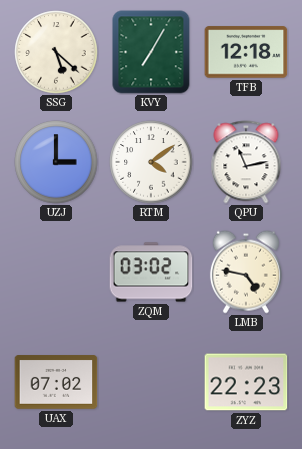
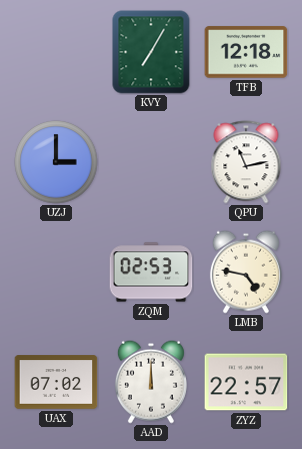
SSG: 5:22 -> none
RTM: 4:09 -> none
ZQM: 03:02 -> 02:53
AAD: none -> 12:00
ZYZ: 22:23 -> 22:57
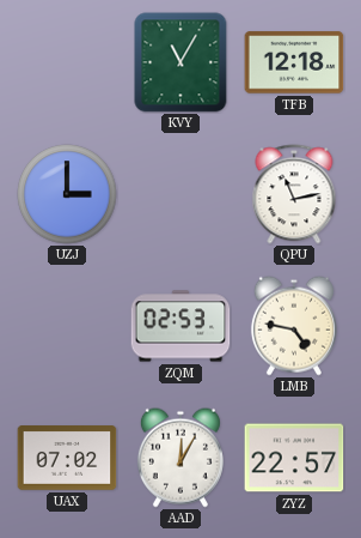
KVY: 7:05 -> 11:05
AAD: 12:00 -> 12:05
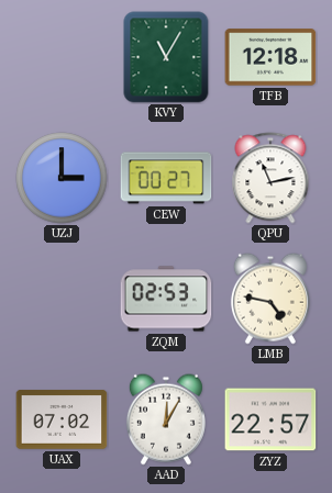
CEW: none -> 00:27
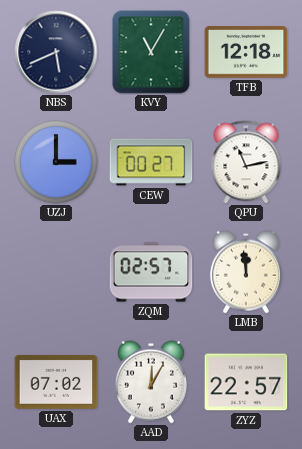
NBS: none -> 5:41
ZQM: 02:53 -> 02:57
LMB: 4:47 -> 11:59
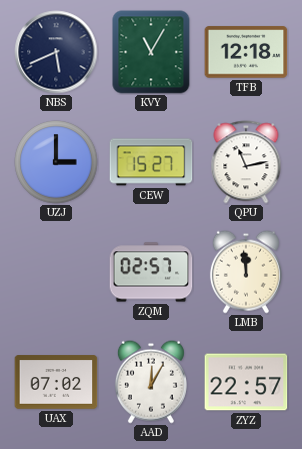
CEW: 00:27 -> 15:27
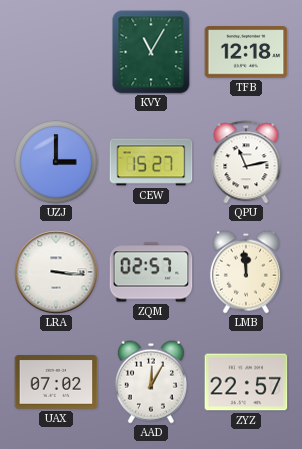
NBS: 5:41 -> none
LRA: none -> 3:16
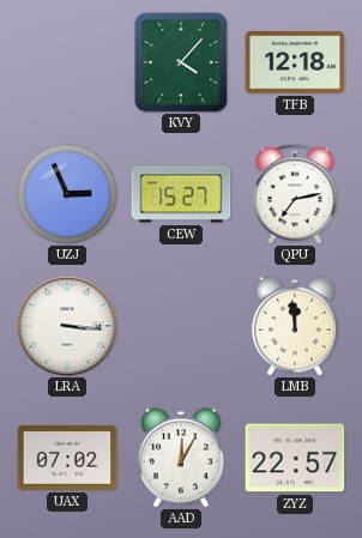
KVY: 11:05 -> 4:07
UZJ: 3:00 -> 2:56
QPU: 11:13 -> 7:13
ZQM: 02:57 -> none
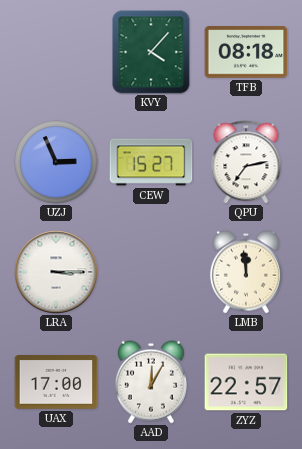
TFB: 12:18 -> 08:18
LRA: 3:16 -> 3:15
UAX: 07:02 -> 17:00
